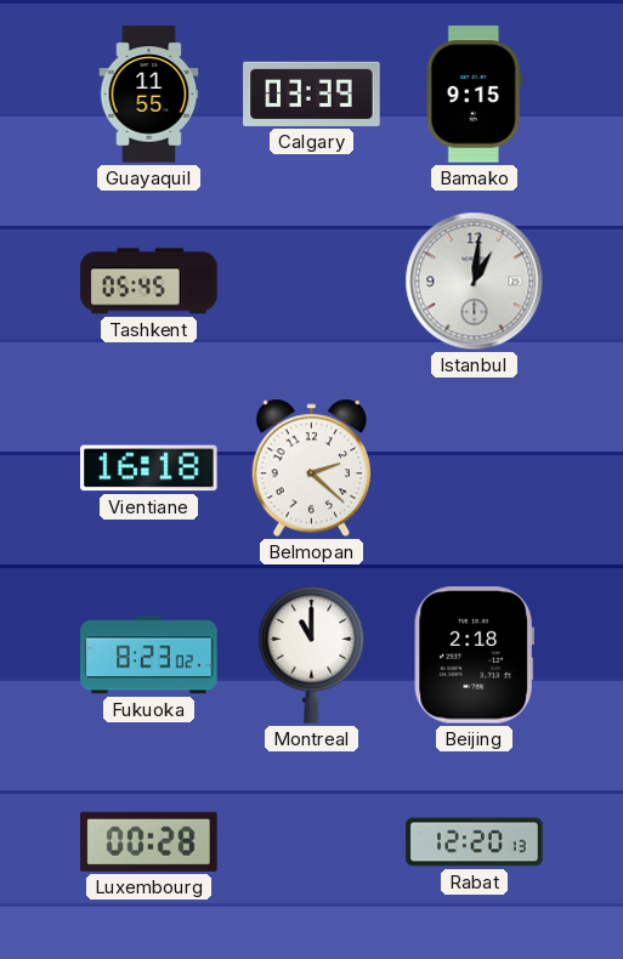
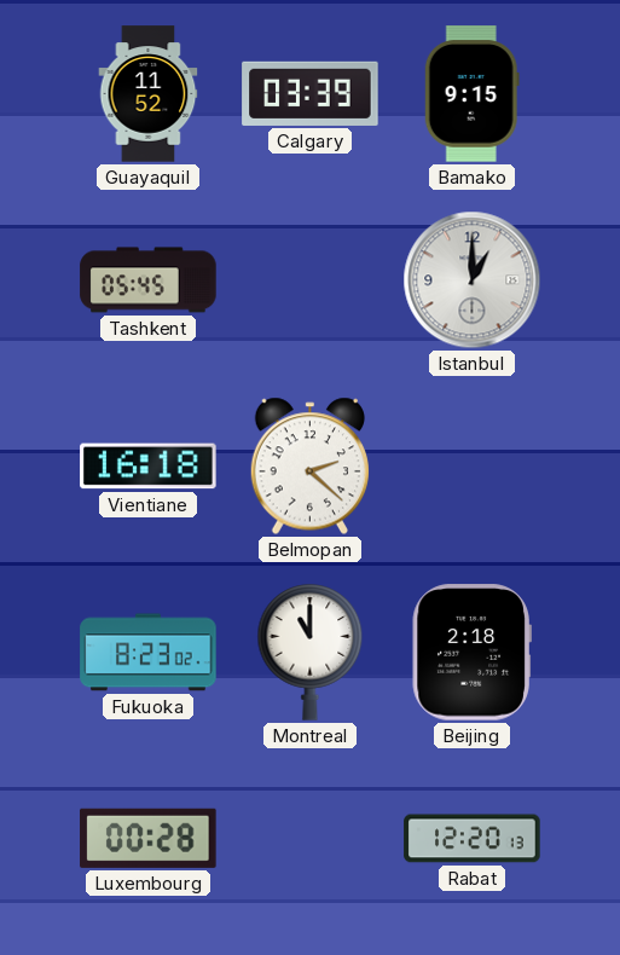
Guayaquil: 11:55 -> 11:52
Istanbul: 1:01 -> 1:00
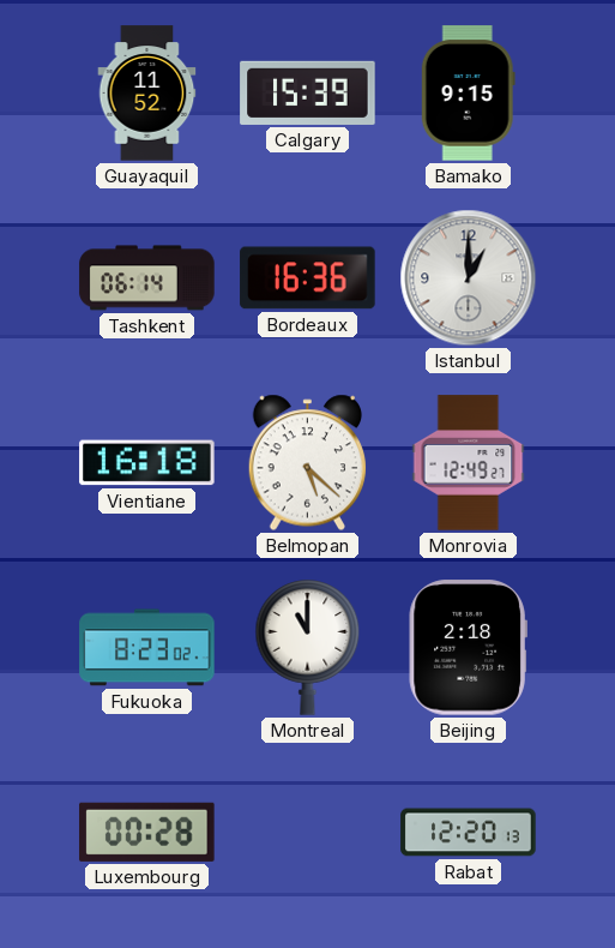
Calgary: 03:39 -> 15:39
Tashkent: 05:45 -> 06:14
Bordeaux: none -> 16:36
Belmopan: 2:22 -> 5:22
Monrovia: none -> 12:49
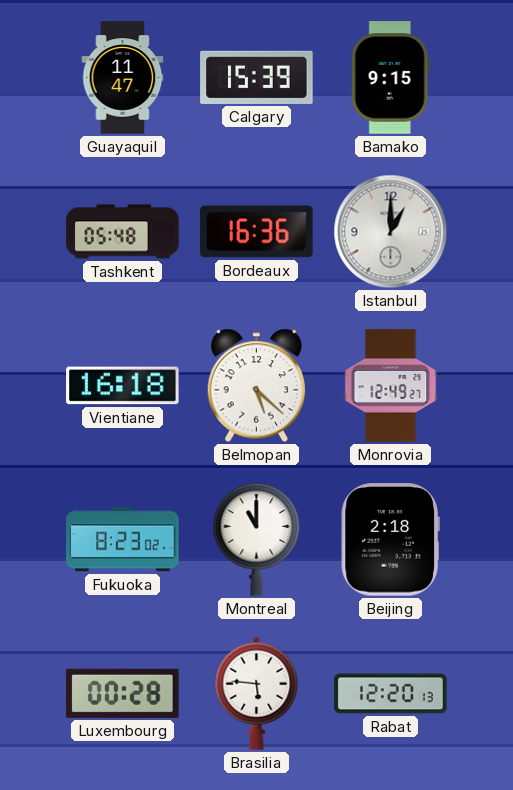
Guayaquil: 11:52 -> 11:47
Tashkent: 06:14 -> 05:48
Brasilia: none -> 5:46
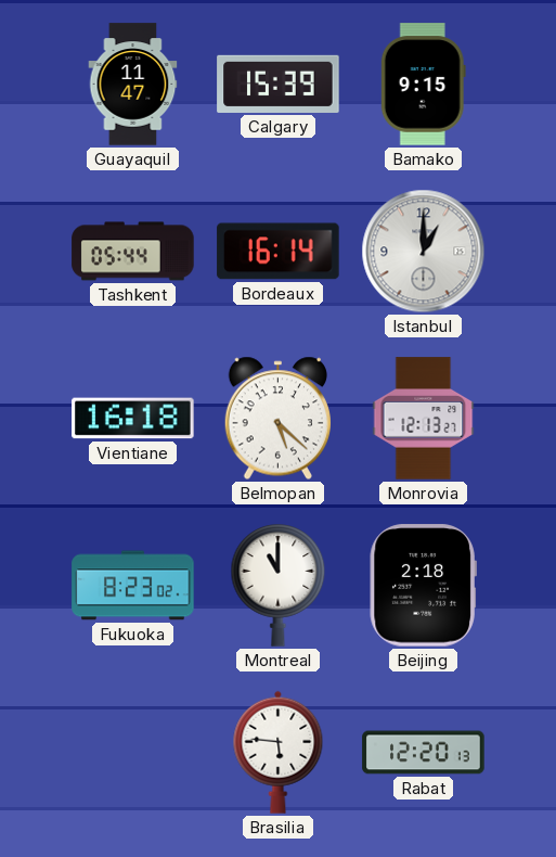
Tashkent: 05:48 -> 05:44
Bordeaux: 16:36 -> 16:14
Monrovia: 12:49 -> 12:13
Luxembourg: 00:28 -> none
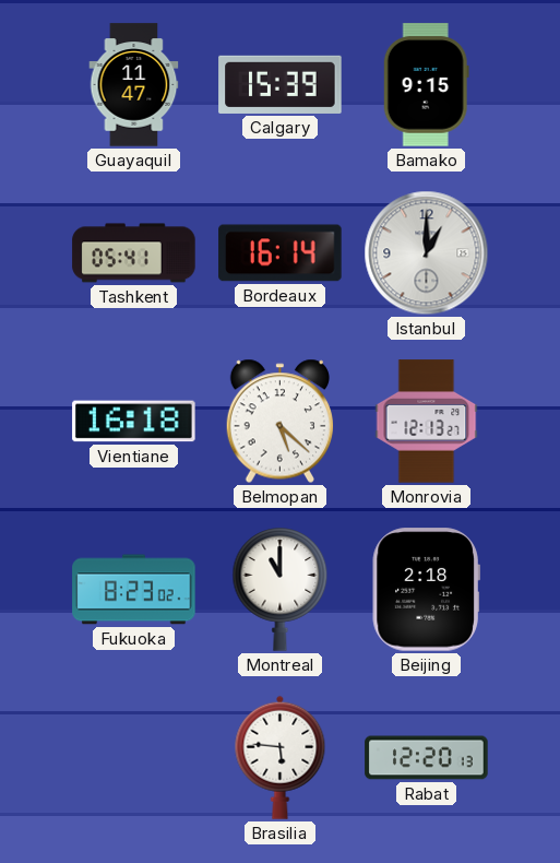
Tashkent: 05:44 -> 05:41
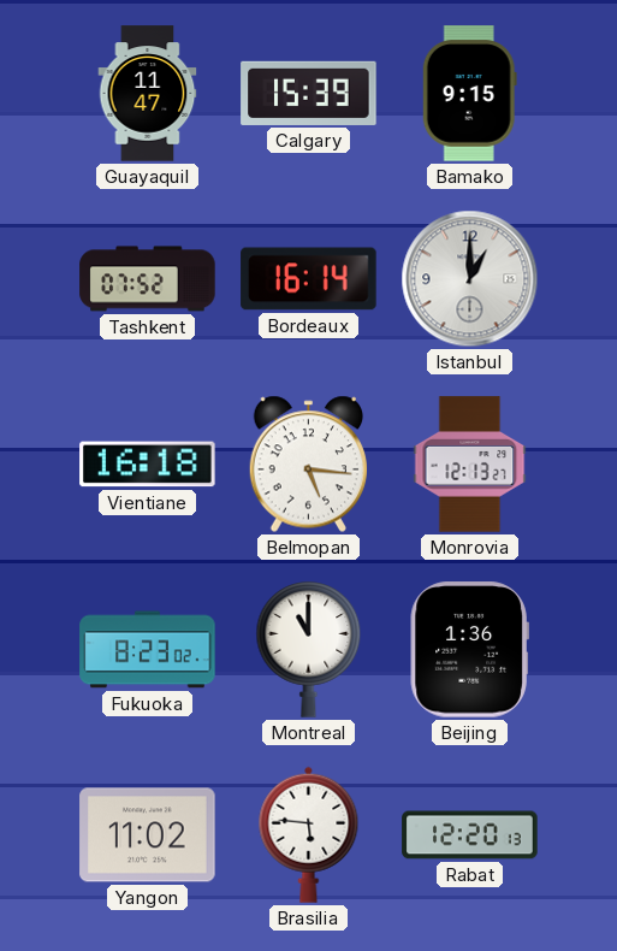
Tashkent: 05:41 -> 07:52
Belmopan: 5:22 -> 5:16
Beijing: 2:18 -> 1:36
Yangon: none -> 11:02
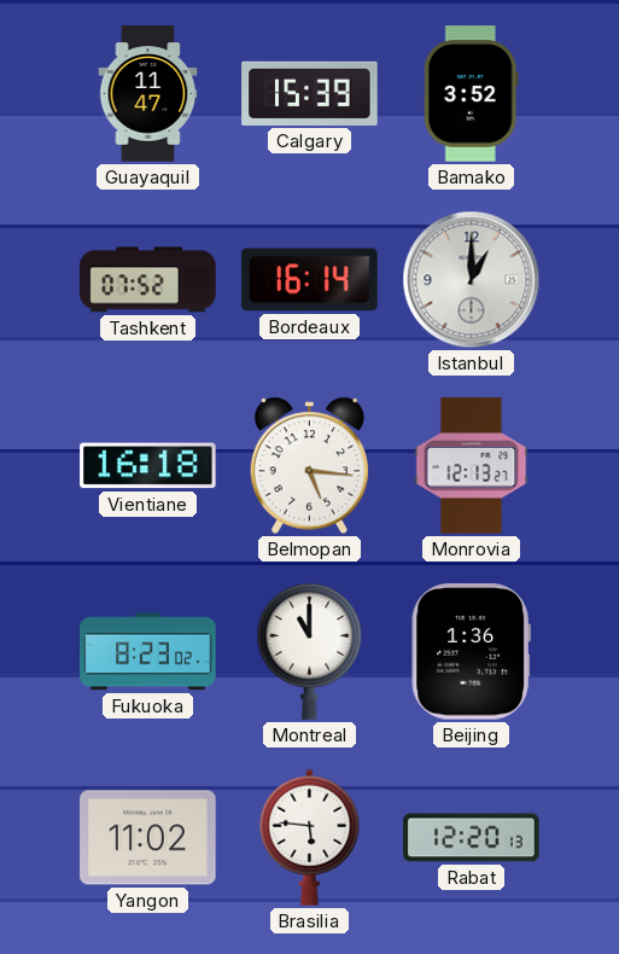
Bamako: 9:15 -> 3:52
